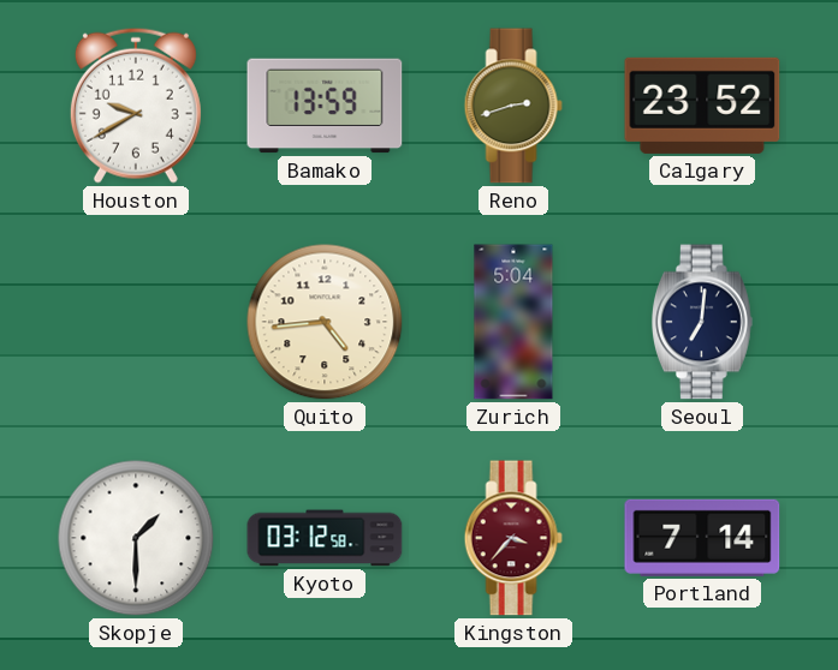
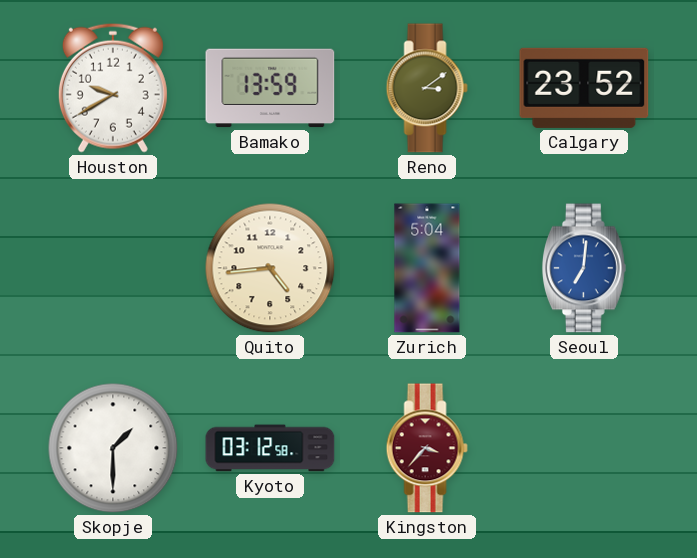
Reno: 2:42 -> 3:09
Seoul dial: navy -> blue
Portland: 7:14 -> none
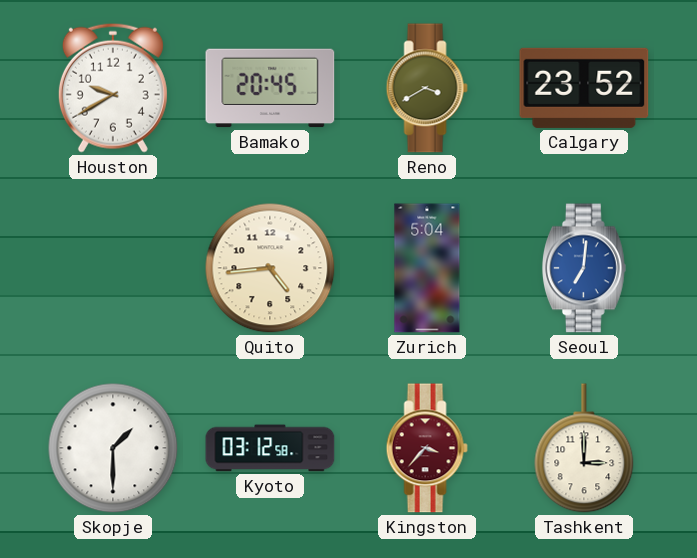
Bamako: 13:59 -> 20:45
Reno: 3:09 -> 3:40
Tashkent: none -> 3:00
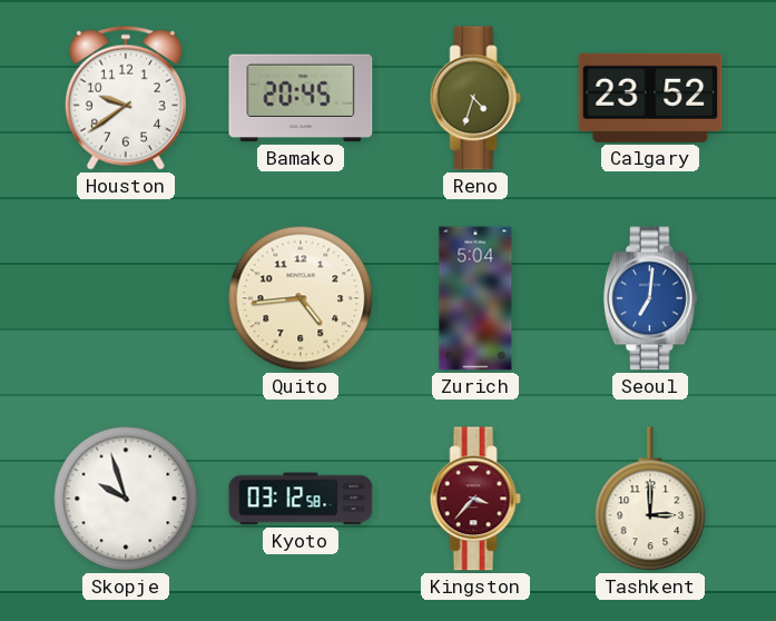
Houston: 9:40 -> 9:39
Reno: 3:40 -> 4:33
Skopje: 1:30 -> 9:57
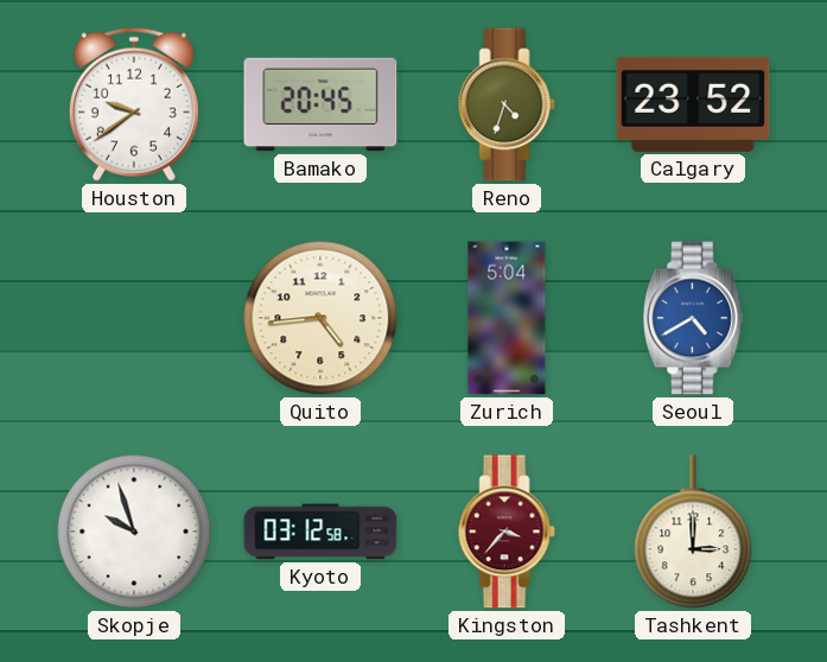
Seoul: 7:01 -> 4:40
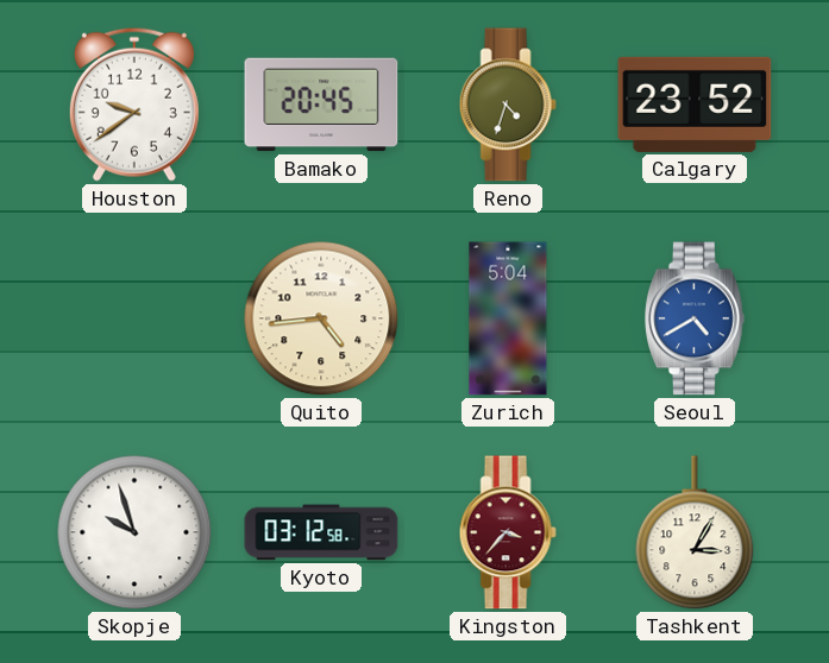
Tashkent: 3:00 -> 3:05
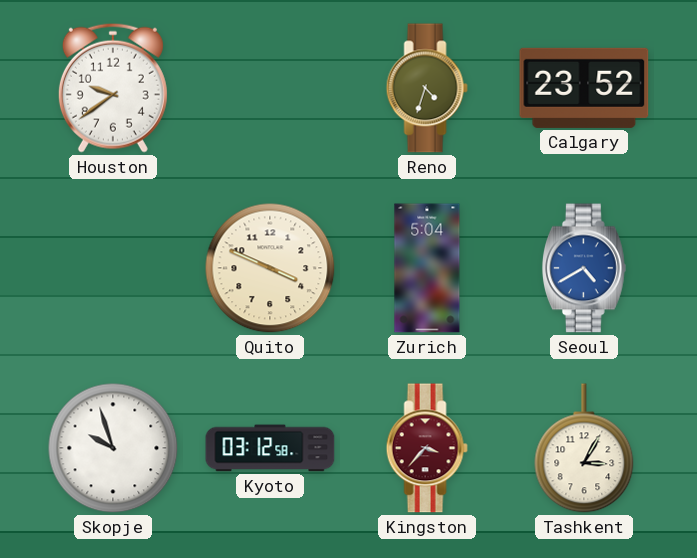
Bamako: 20:45 -> none
Quito: 4:44 -> 3:49
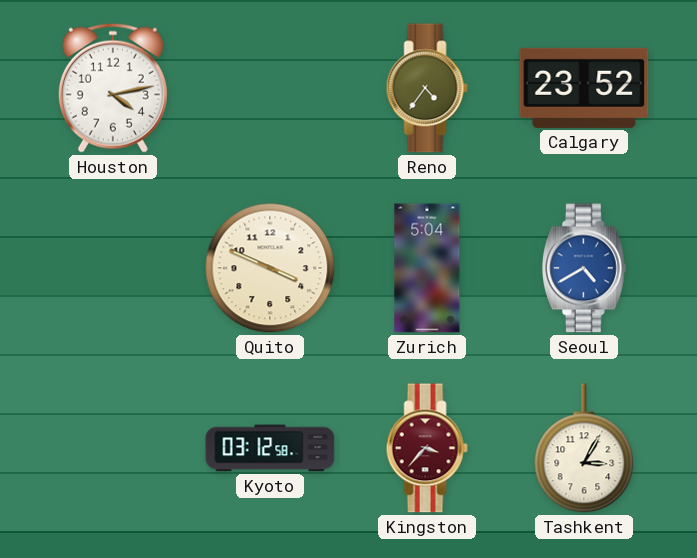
Houston: 9:39 -> 4:13
Reno: 4:33 -> 4:36
Skopje: 9:57 -> none
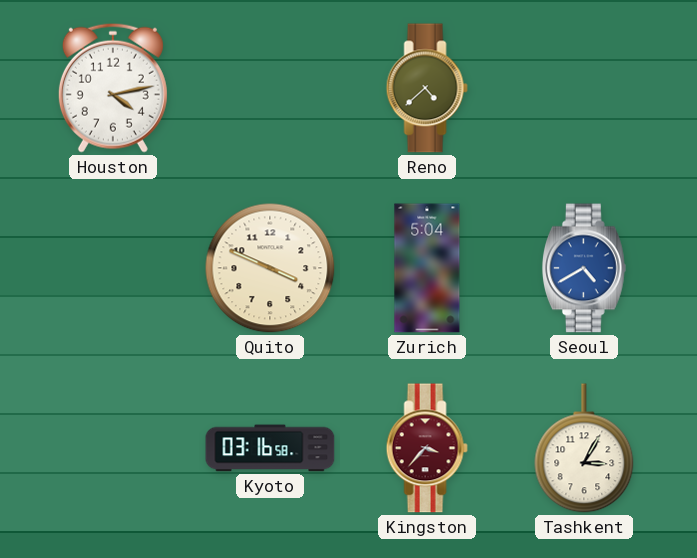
Reno: 4:36 -> 4:38
Calgary: 23:52 -> none
Kyoto: 03:12 -> 03:16
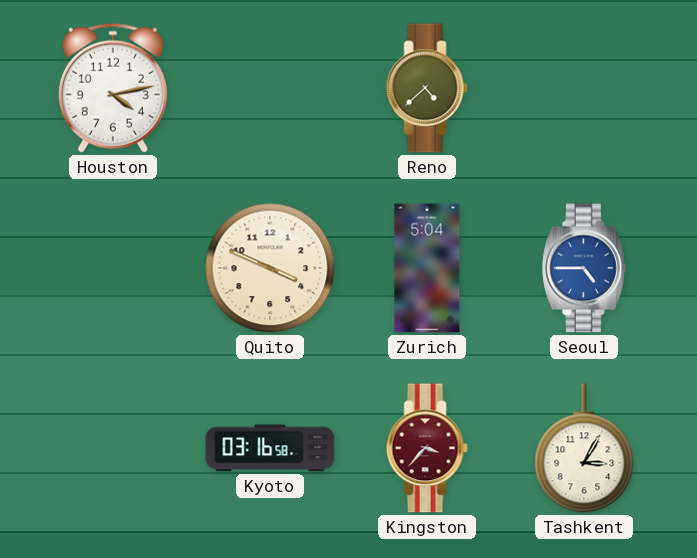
Seoul: 4:40 -> 4:45
